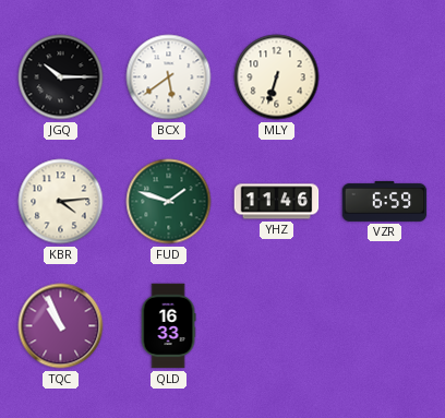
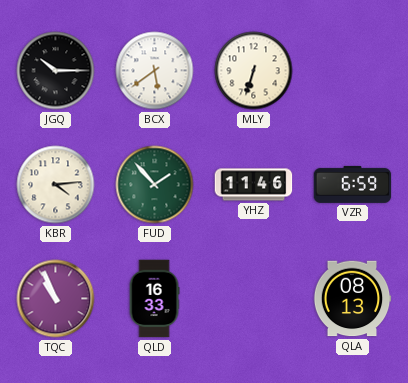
FUD: 1:48 -> 1:53
QLA: none -> 08:13
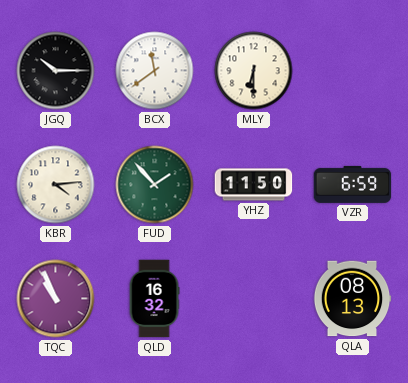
BCX: 5:39 -> 11:39
MLY: 6:33 -> 6:30
YHZ: 11:46 -> 11:50
QLD: 16:33 -> 16:32
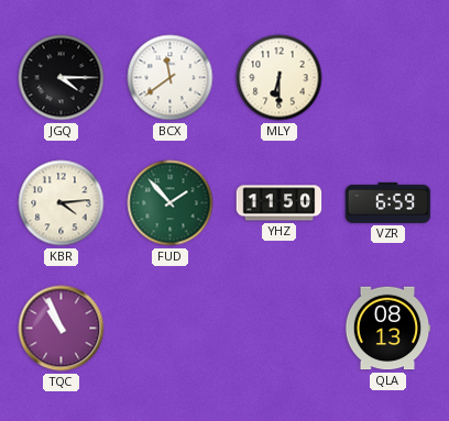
JGQ: 10:15 -> 4:15
QLD: 16:32 -> none
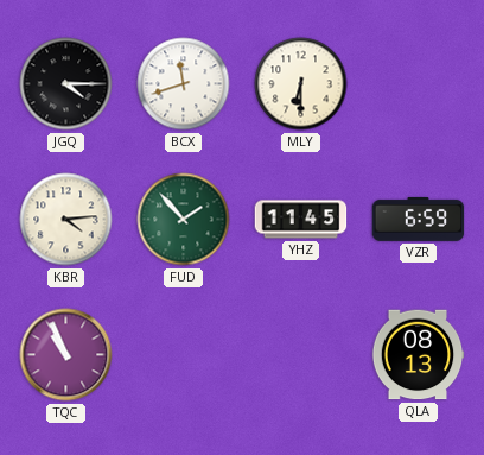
BCX: 11:39 -> 11:42
YHZ: 11:50 -> 11:45
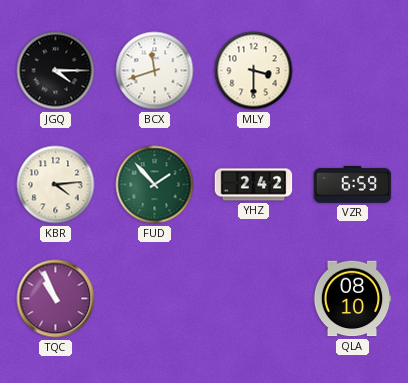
MLY: 6:30 -> 3:30
YHZ: 11:45 -> 2:42
QLA: 08:13 -> 08:10
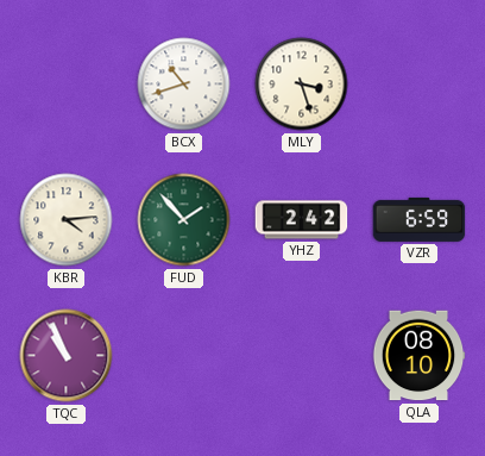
JGQ: 4:15 -> none
BCX: 11:42 -> 10:42
MLY: 3:30 -> 3:27
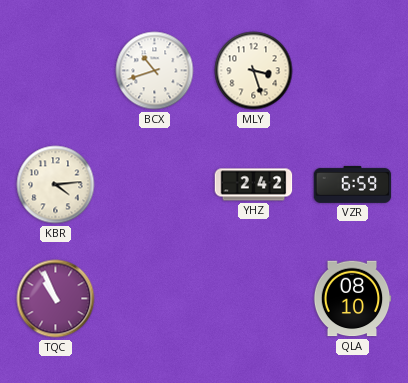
FUD: 1:53 -> none
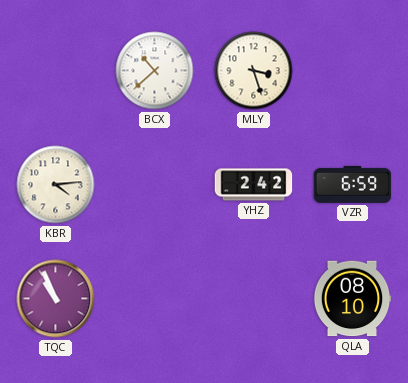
BCX: 10:42 -> 10:38
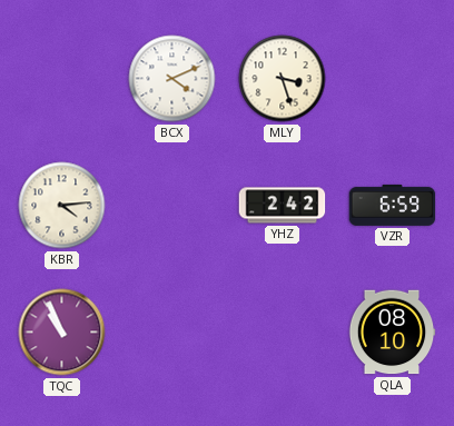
BCX: 10:38 -> 4:11
